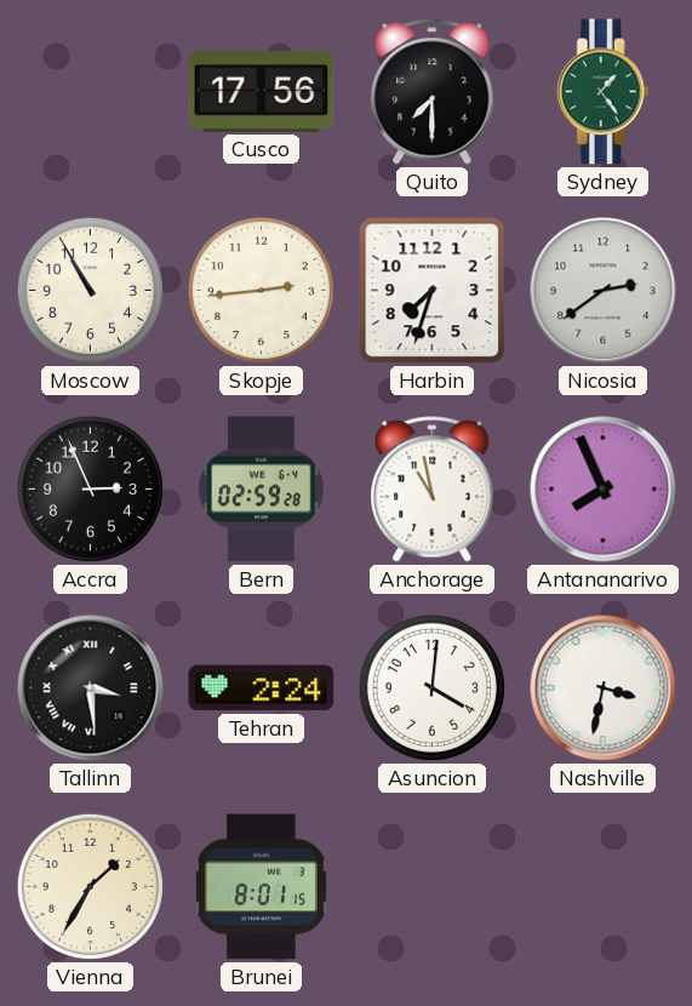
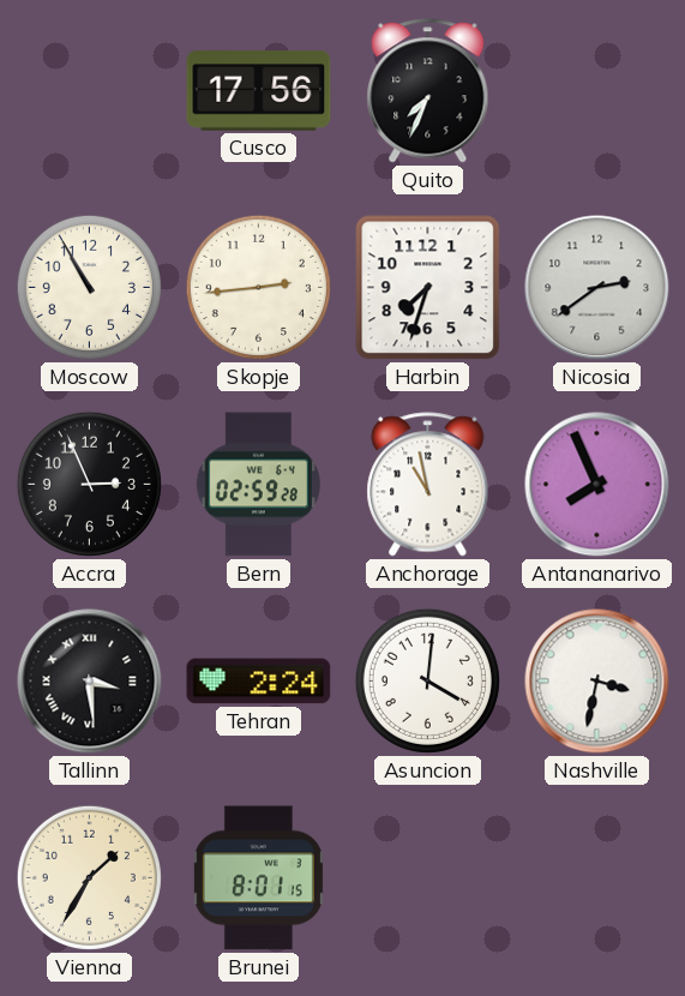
Quito: 7:30 -> 7:34
Sydney: 1:24 -> none
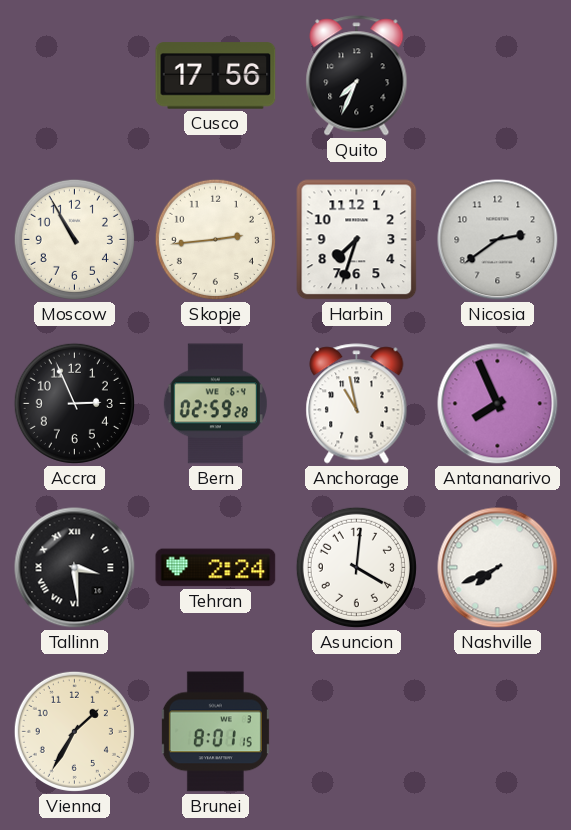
Nashville: 3:32 -> 7:41
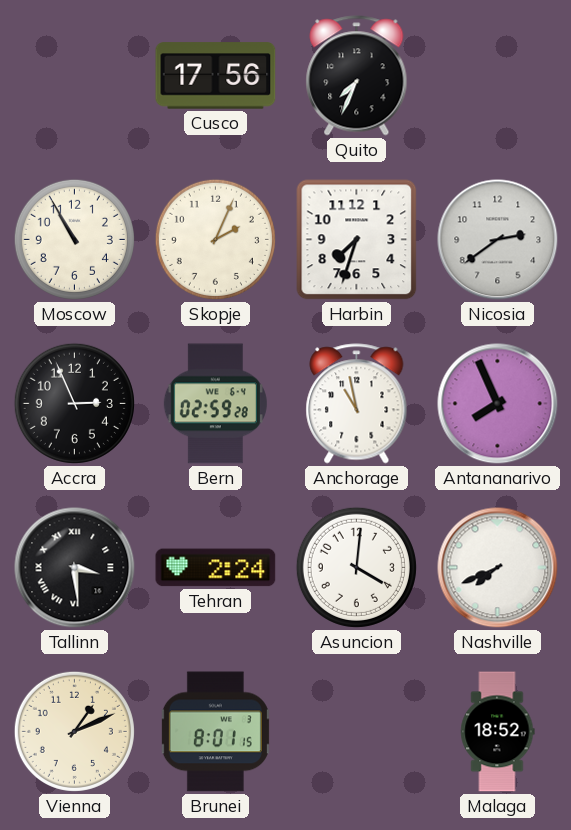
Skopje: 2:44 -> 2:04
Vienna: 1:35 -> 1:11
Malaga: none -> 18:52
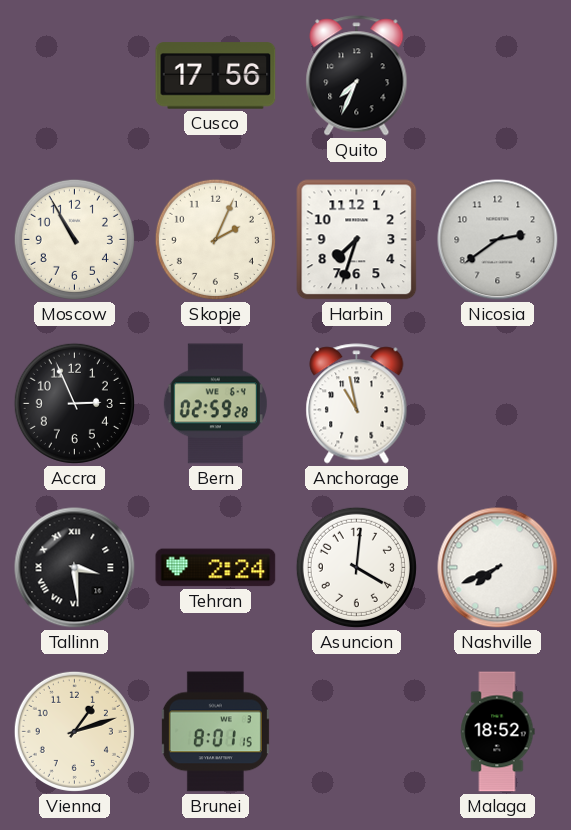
Antananarivo: 7:56 -> none
Vienna: 1:11 -> 1:12
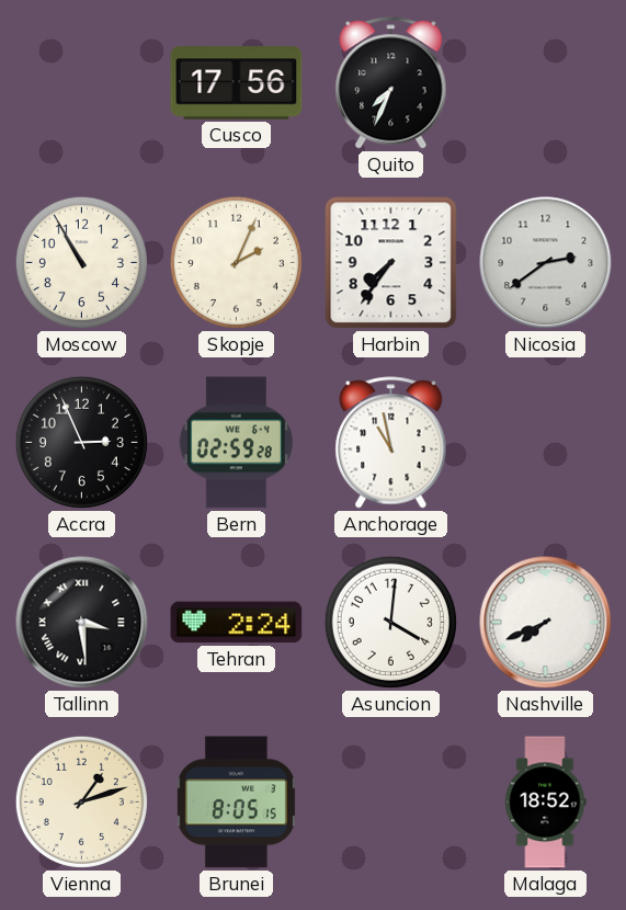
Harbin: 7:33 -> 7:36
Brunei: 8:01 -> 8:05
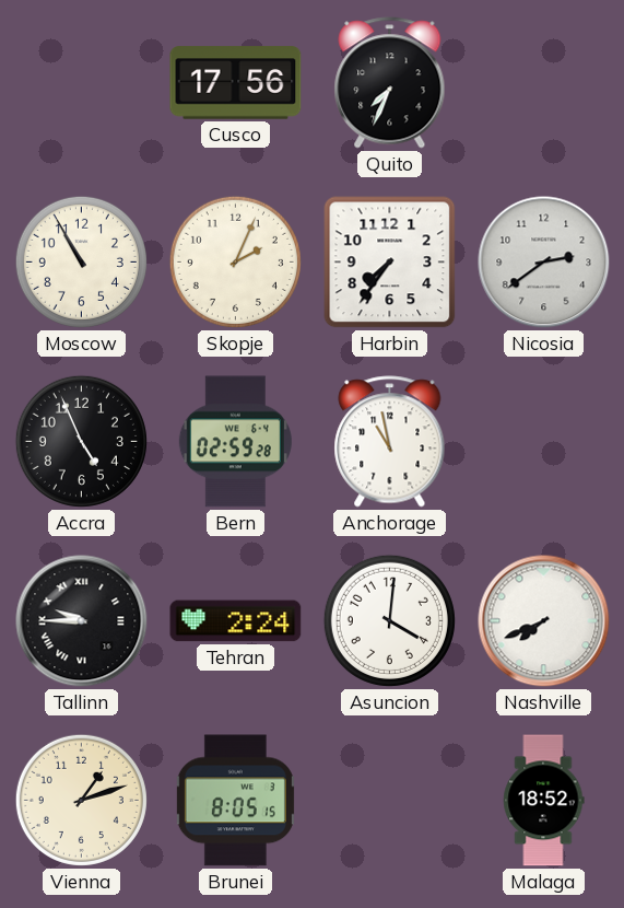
Accra: 2:56 -> 4:56
Tallinn: 3:29 -> 9:45
